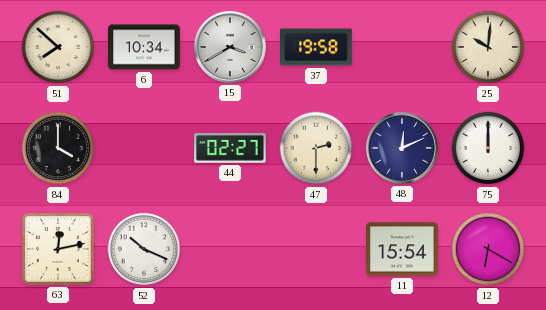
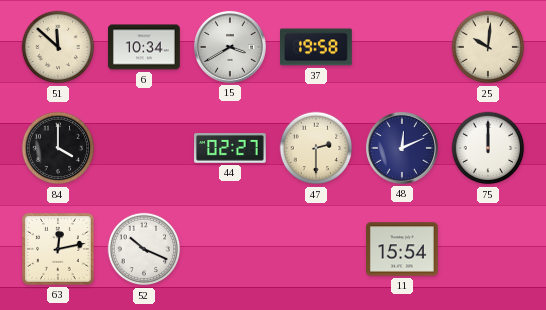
51: 7:52 -> 11:52
12: 6:20 -> none
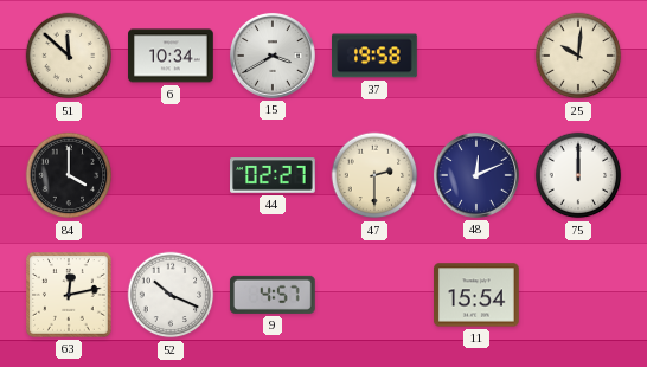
9: none -> 4:57
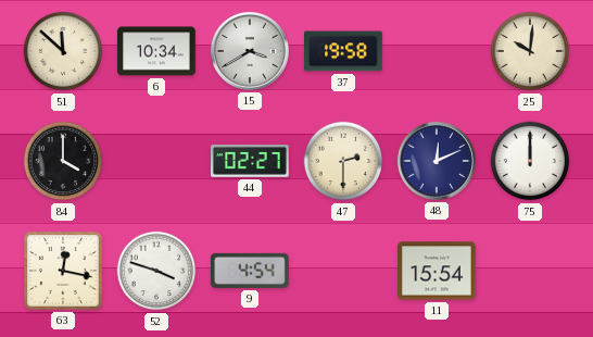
63: 12:13 -> 12:17
52: 10:19 -> 3:48
9: 4:57 -> 4:54
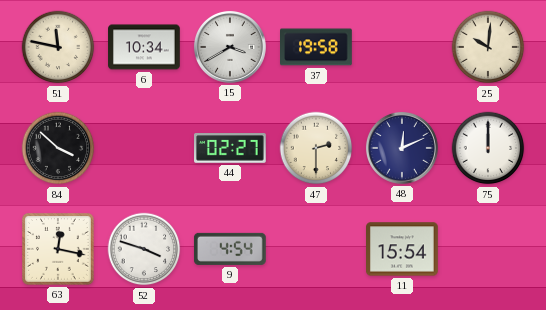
51: 11:52 -> 11:47
84: 4:00 -> 3:52
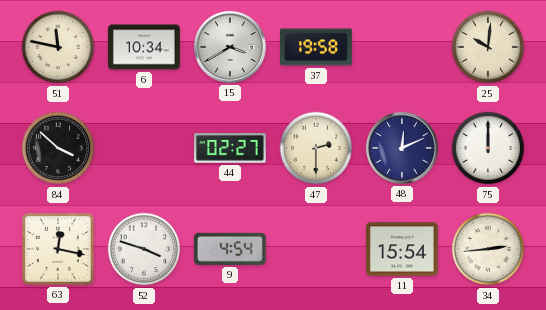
34: none -> 2:44
